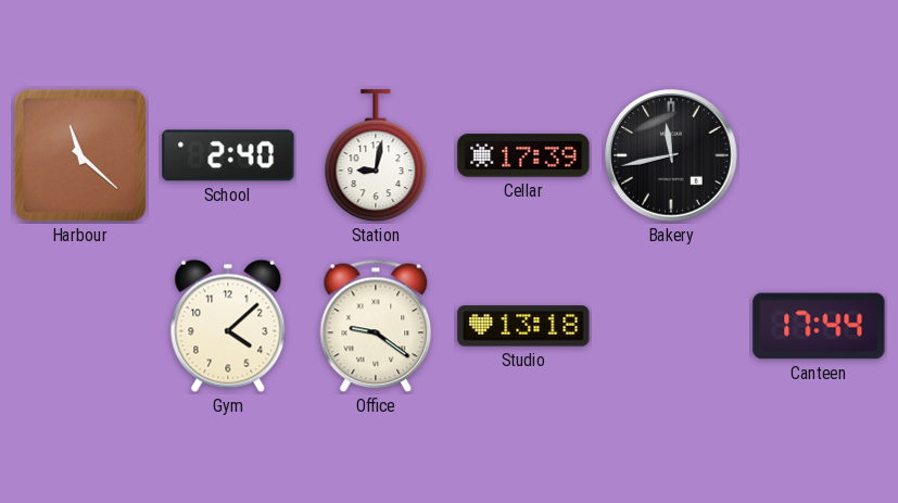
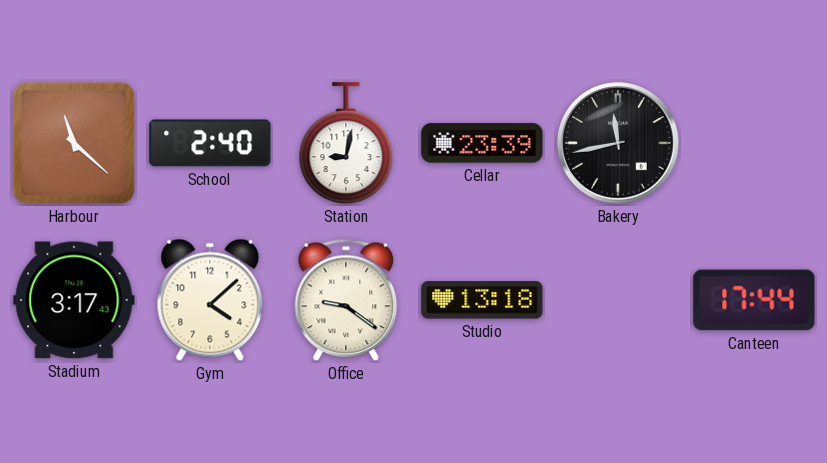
Cellar: 17:39 -> 23:39
Stadium: none -> 3:17
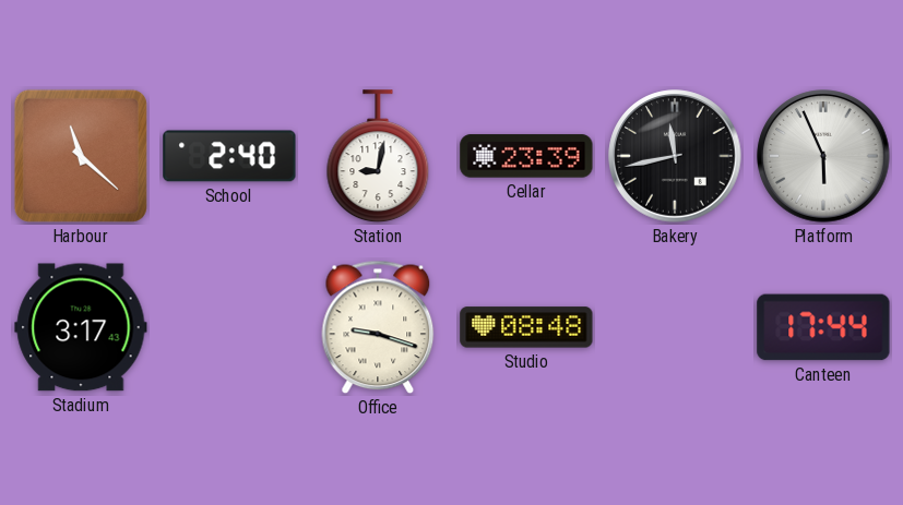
Platform: none -> 5:56
Gym: 4:08 -> none
Office: 9:21 -> 9:18
Studio: 13:18 -> 08:48
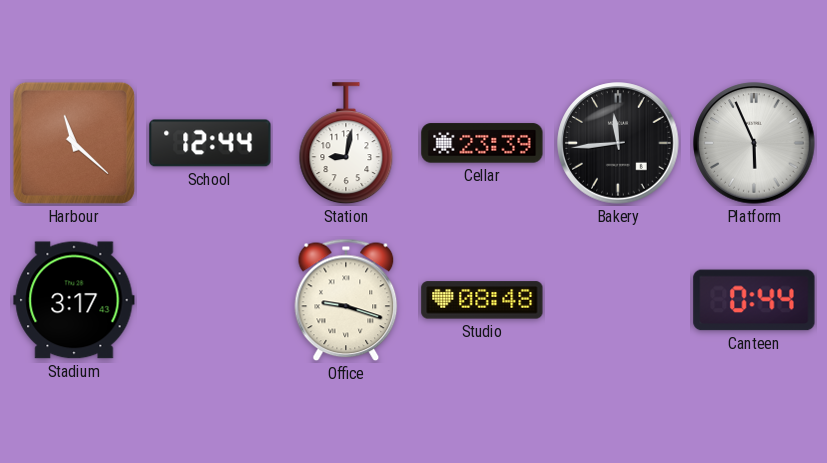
School: 2:40 -> 12:44
Bakery: 11:43 -> 11:44
Canteen: 17:44 -> 0:44
